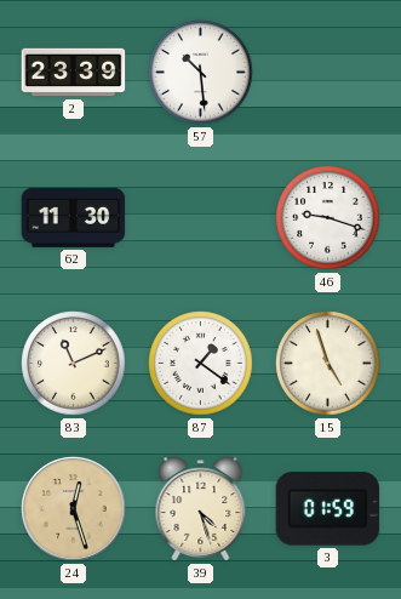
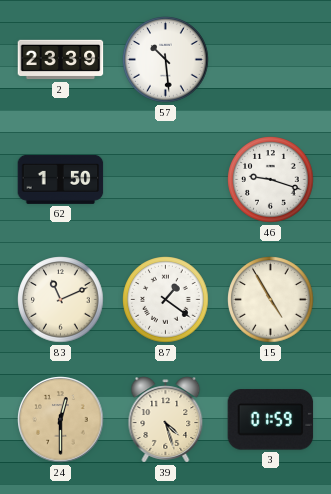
62: 11:30 -> 1:50
15: 4:57 -> 4:55
24: 12:27 -> 12:30
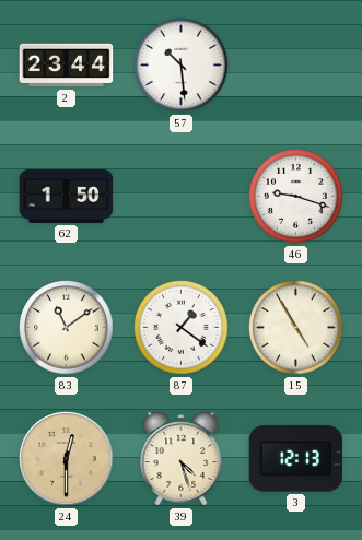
2: 23:39 -> 23:44
83: 11:11 -> 11:09
3: 01:59 -> 12:13
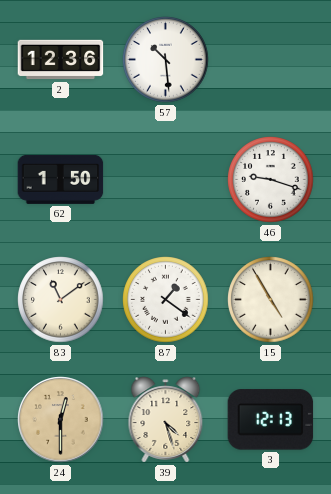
2: 23:44 -> 12:36
